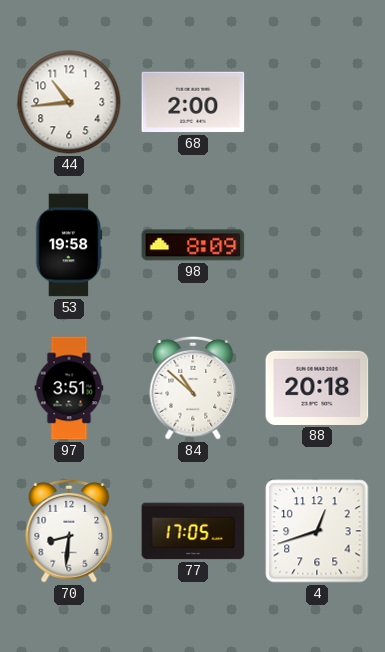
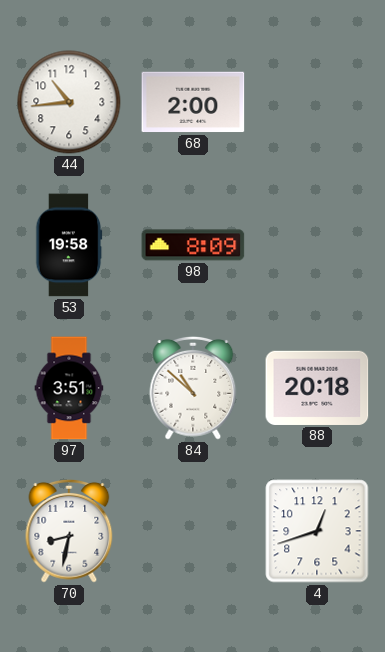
70: 8:31 -> 8:32
77: 17:05 -> none
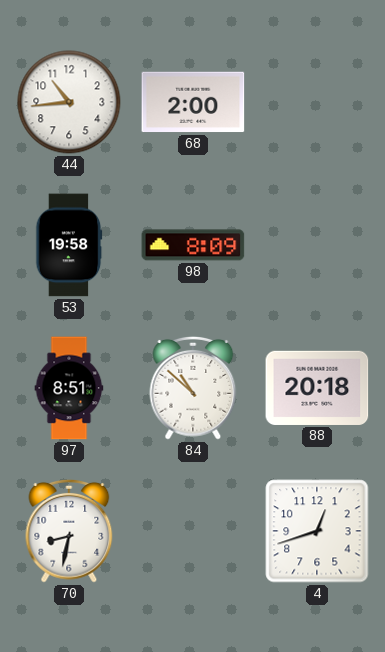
97: 3:51 -> 8:51
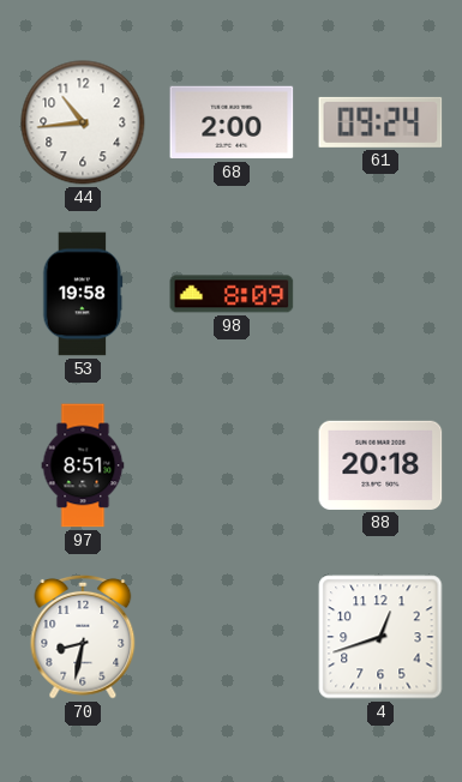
61: none -> 09:24
84: 10:52 -> none
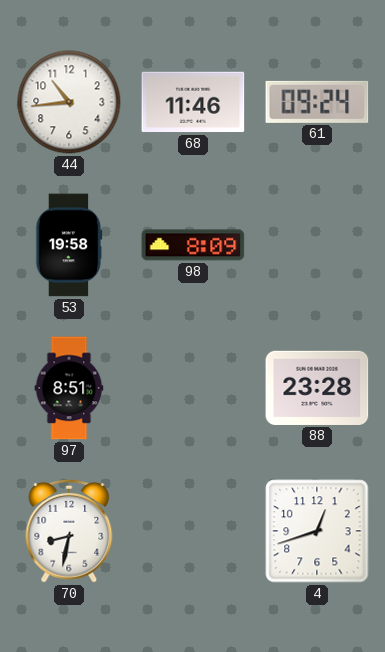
68: 2:00 -> 11:46
88: 20:18 -> 23:28
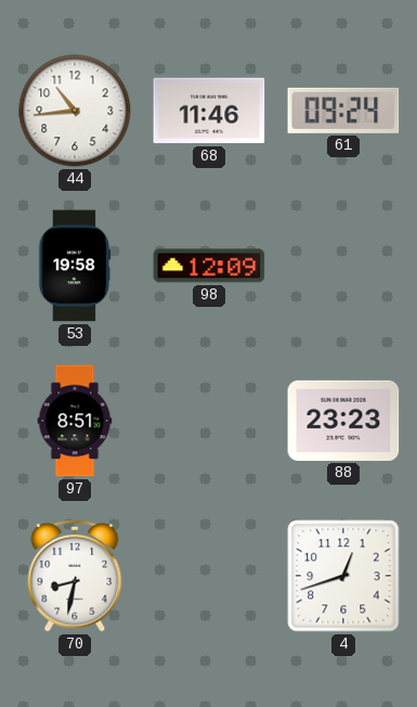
98: 8:09 -> 12:09
88: 23:28 -> 23:23
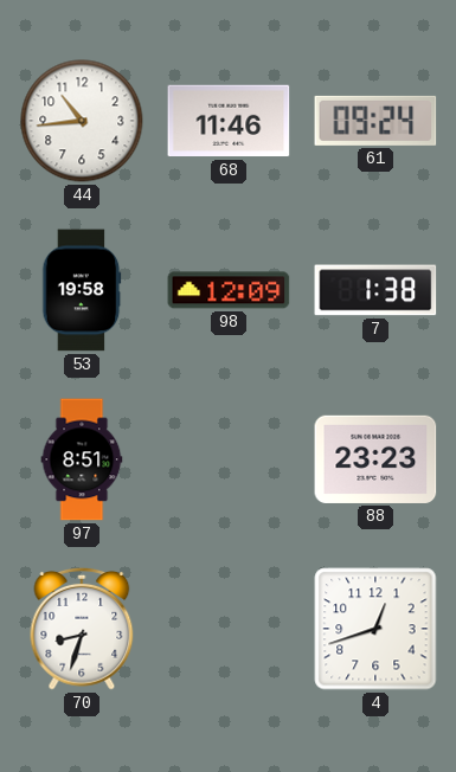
7: none -> 1:38
70: 8:32 -> 8:33
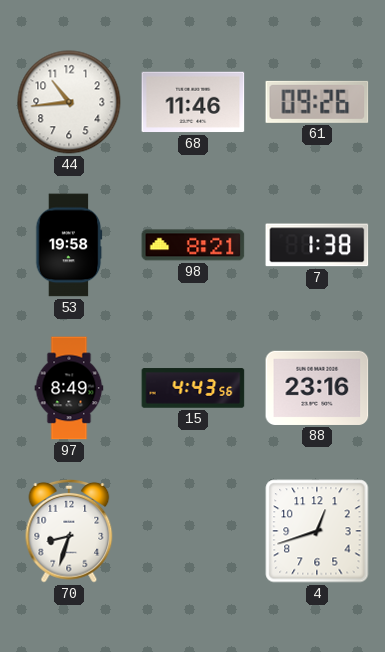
61: 09:24 -> 09:26
98: 12:09 -> 8:21
97: 8:51 -> 8:49
15: none -> 4:43
88: 23:23 -> 23:16
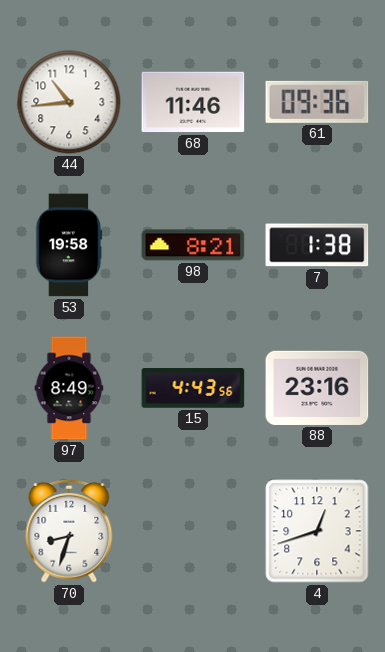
61: 09:26 -> 09:36
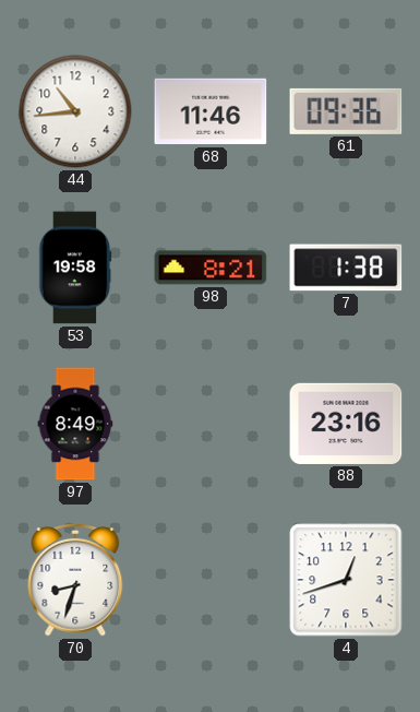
15: 4:43 -> none
